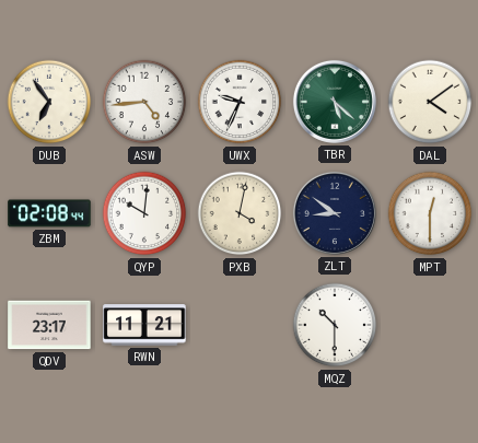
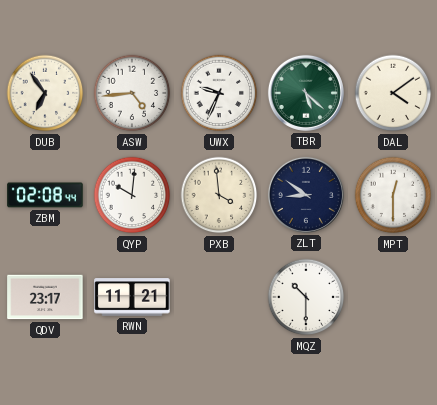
PXB: 4:02 -> 3:59
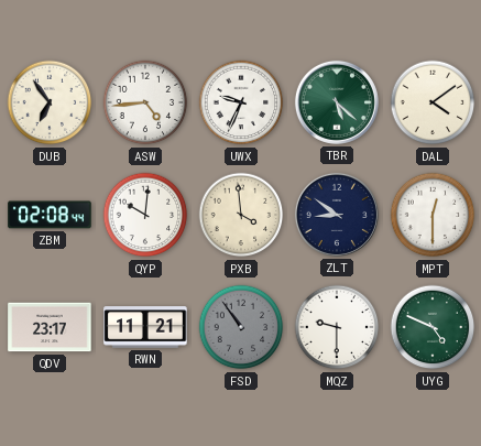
FSD: none -> 10:54
MQZ: 10:30 -> 9:30
UYG: none -> 4:49
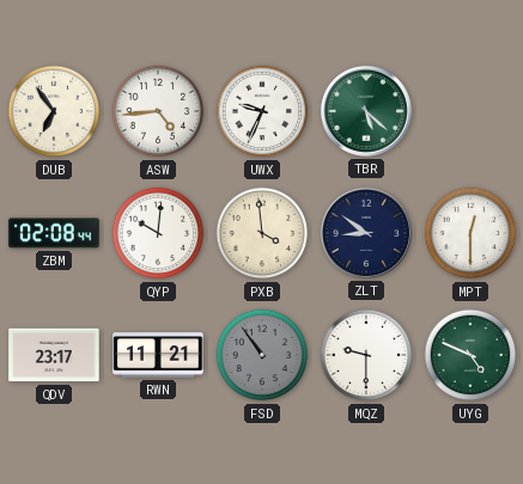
DAL: 4:09 -> none
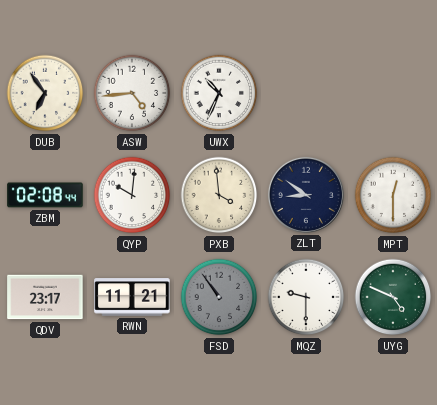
UWX: 9:34 -> 10:34
TBR: 5:22 -> none
